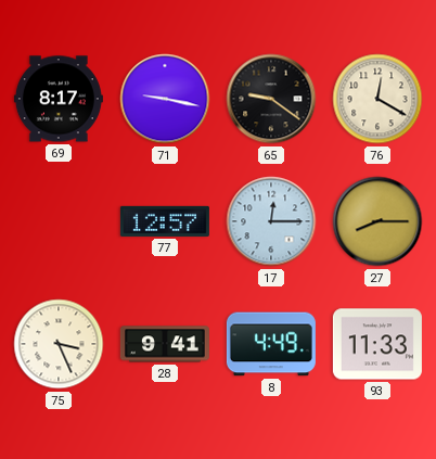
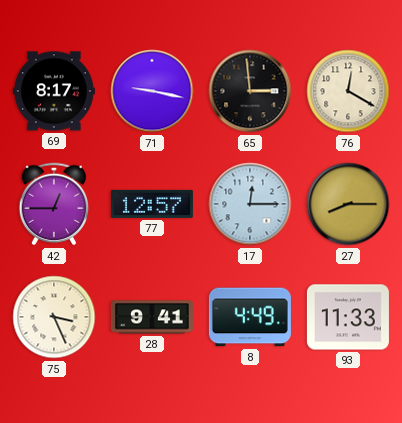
65: 9:21 -> 2:59
42: none -> 12:45
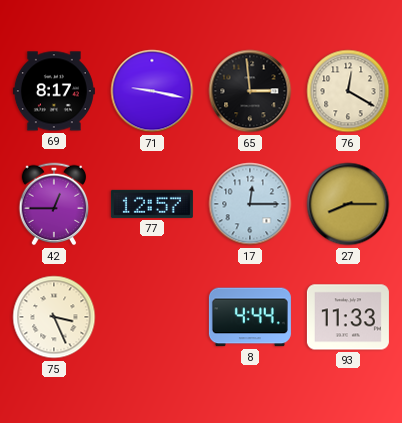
28: 9:41 -> none
8: 4:49 -> 4:44
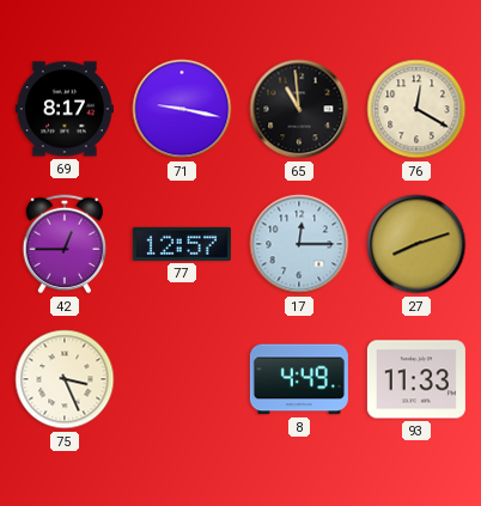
65: 2:59 -> 10:59
27: 8:15 -> 8:12
8: 4:44 -> 4:49
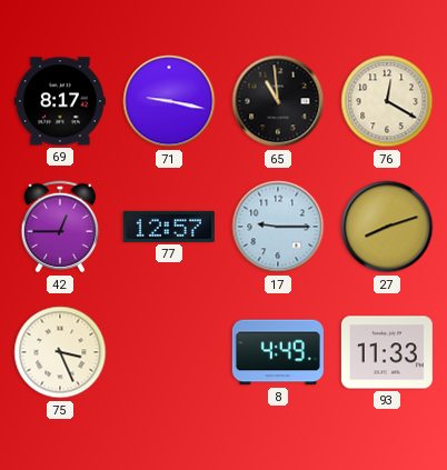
17: 12:15 -> 9:15
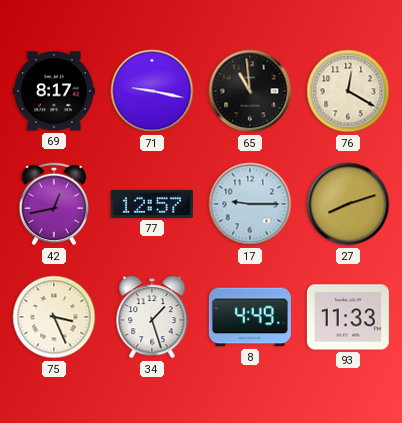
42: 12:45 -> 12:43
34: none -> 1:27
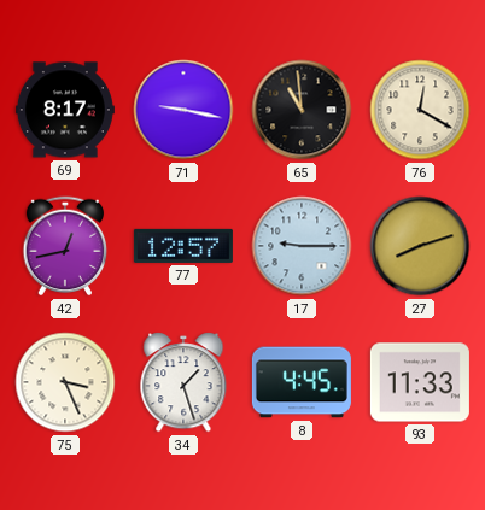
8: 4:49 -> 4:45
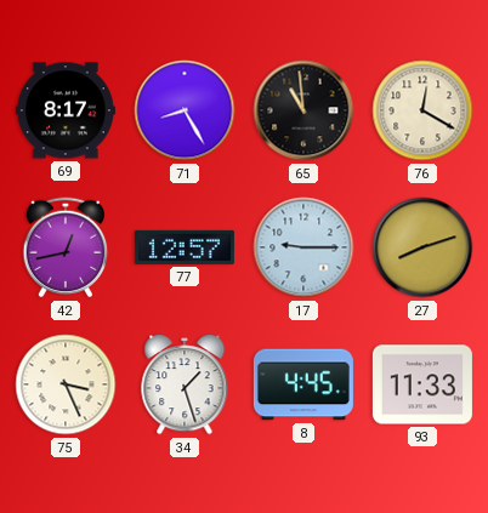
71: 9:17 -> 8:25
